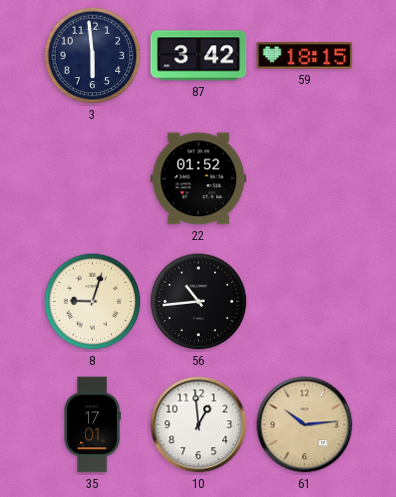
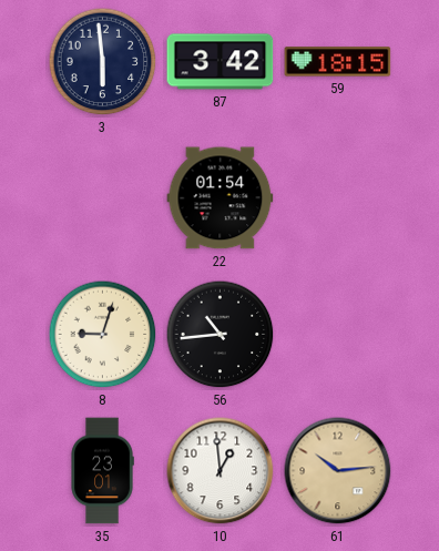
22: 01:52 -> 01:54
35: 17:01 -> 23:01
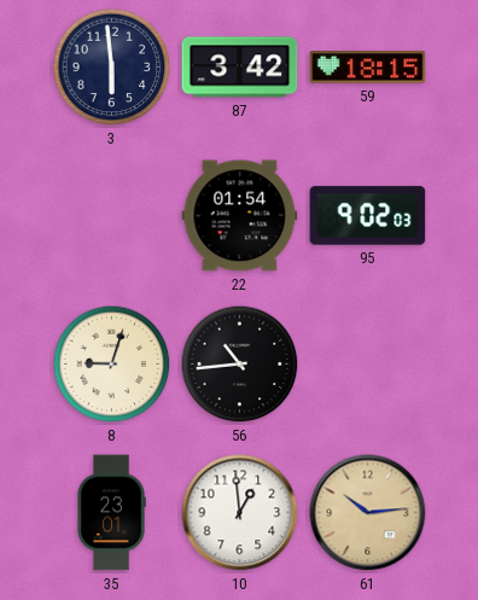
95: none -> 9:02
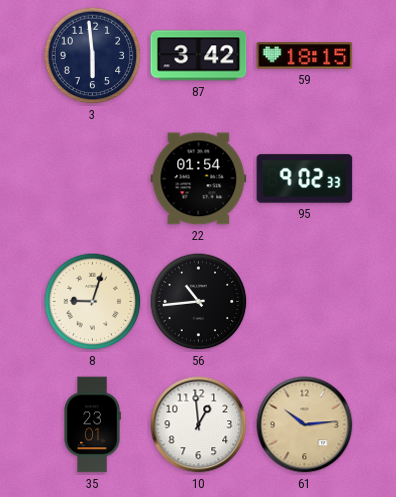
95: 9:02:03 -> 9:02:33
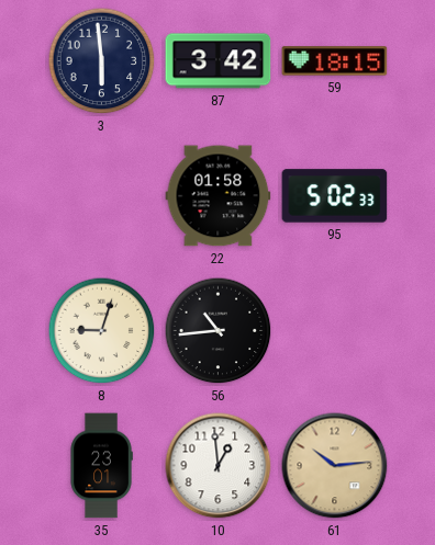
22: 01:54 -> 01:58
95: 9:02 -> 5:02
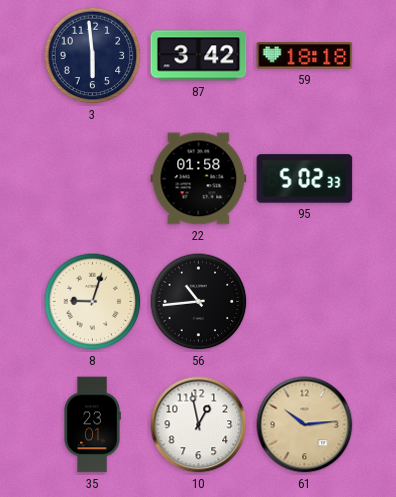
59: 18:15 -> 18:18
10: 12:59 -> 12:58
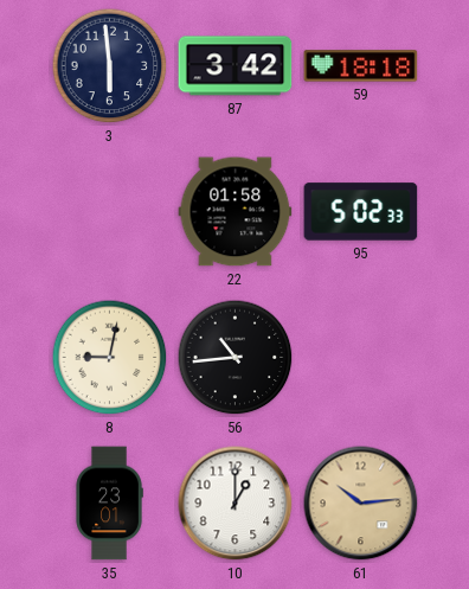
8: 9:03 -> 9:02
10: 12:58 -> 1:00
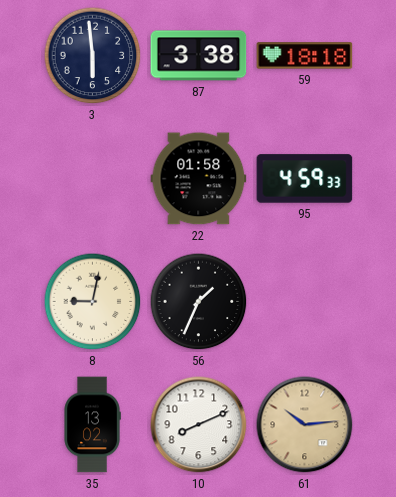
87: 3:42 -> 3:38
95: 5:02 -> 4:59
56: 10:44 -> 1:34
35: 23:01 -> 13:02
10: 1:00 -> 8:11
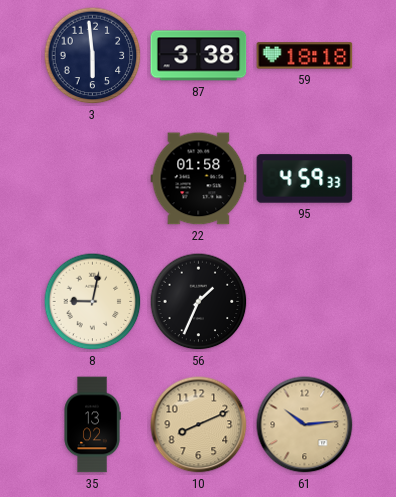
10 dial: white -> champagne
